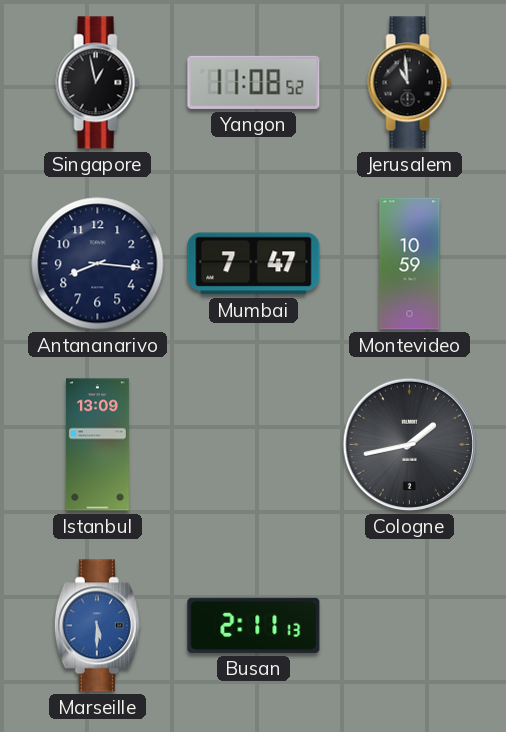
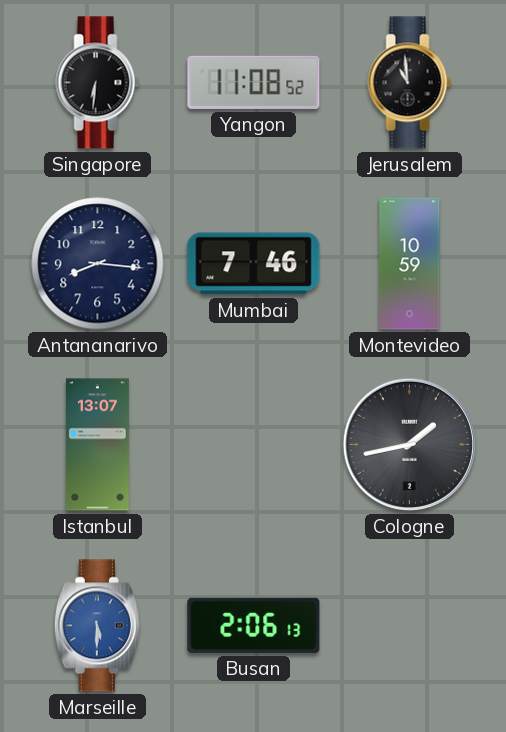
Singapore: 12:58 -> 6:31
Mumbai: 7:47 -> 7:46
Istanbul: 13:09 -> 13:07
Busan: 2:11 -> 2:06
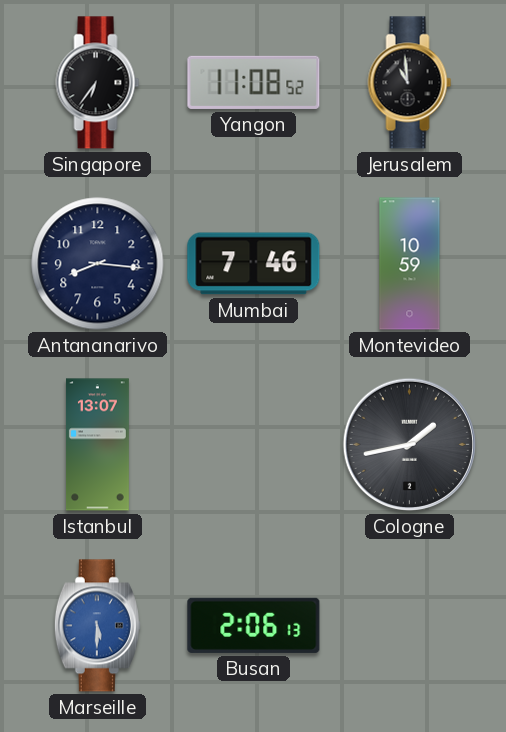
Singapore: 6:31 -> 6:36
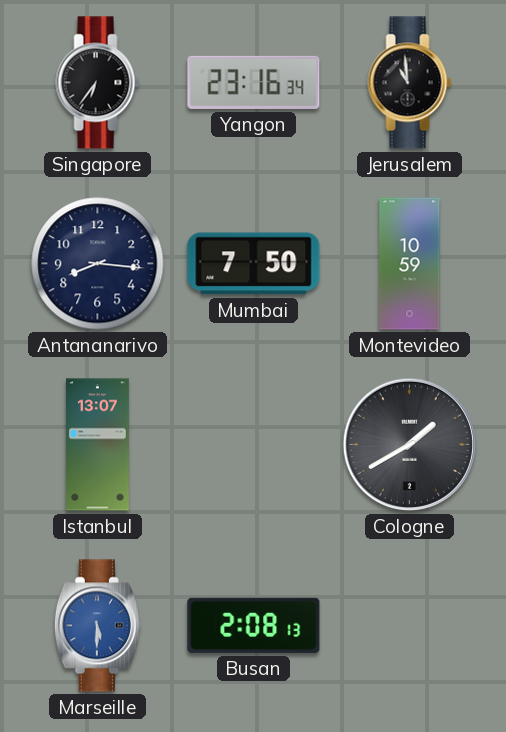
Yangon: 11:08 -> 23:16
Mumbai: 7:46 -> 7:50
Cologne: 1:43 -> 1:40
Busan: 2:06 -> 2:08
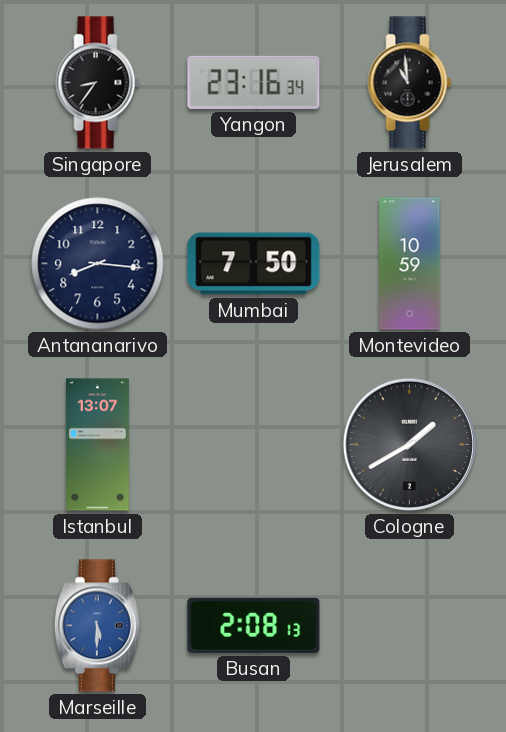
Singapore: 6:36 -> 8:36
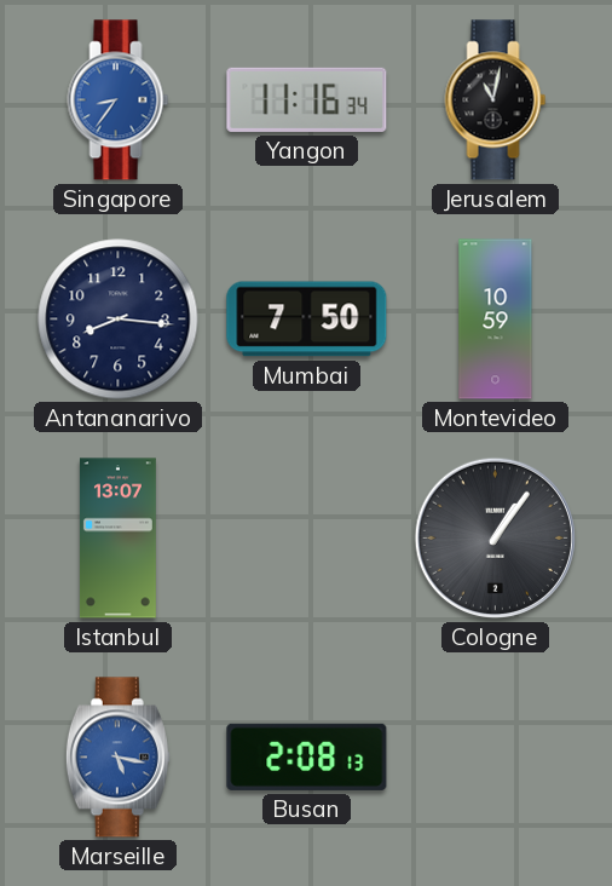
Singapore dial: black -> blue
Yangon: 23:16 -> 11:16
Jerusalem: 10:59 -> 11:02
Cologne: 1:40 -> 1:06
Marseille: 5:30 -> 5:17
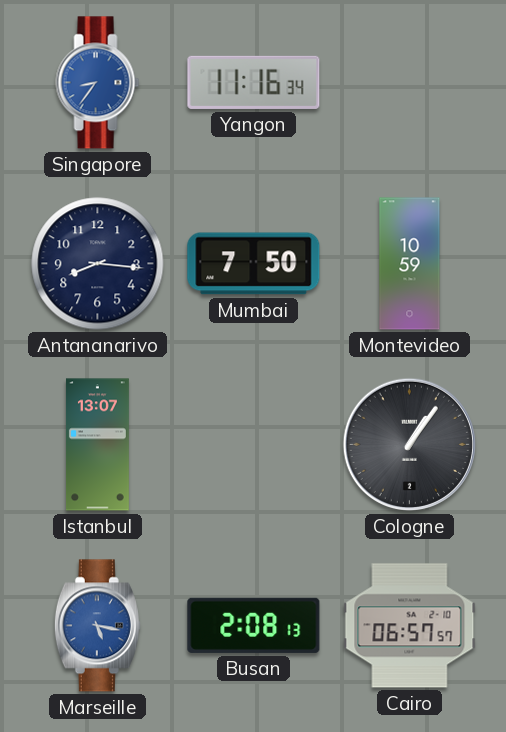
Jerusalem: 11:02 -> none
Cairo: none -> 06:57
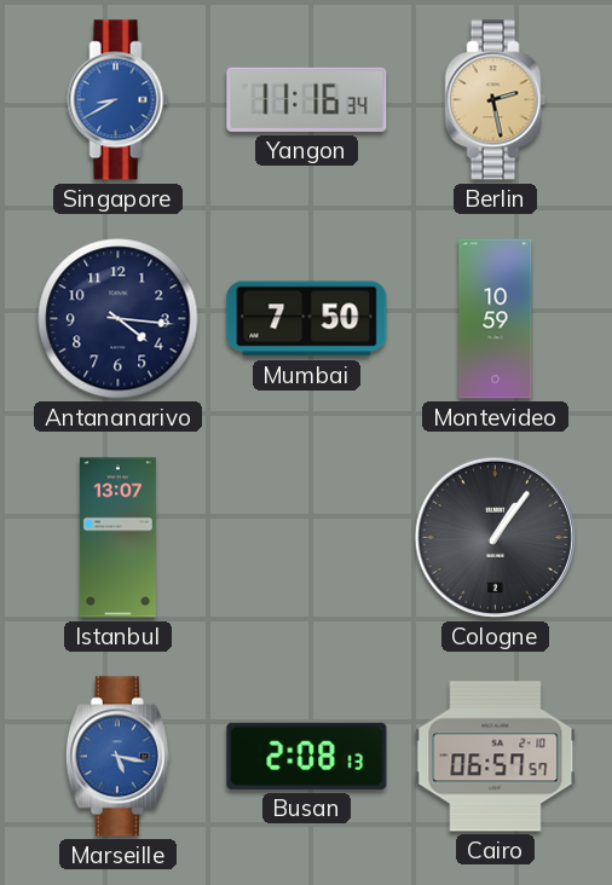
Singapore: 8:36 -> 8:40
Berlin: none -> 2:28
Antananarivo: 8:16 -> 4:16
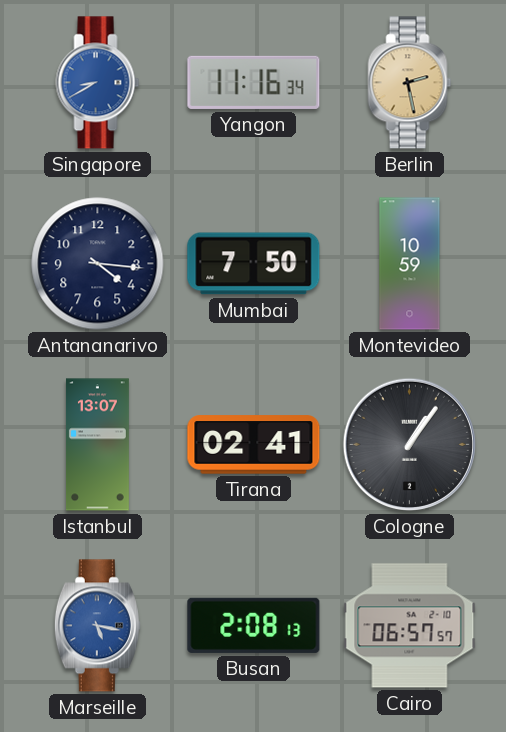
Tirana: none -> 02:41
